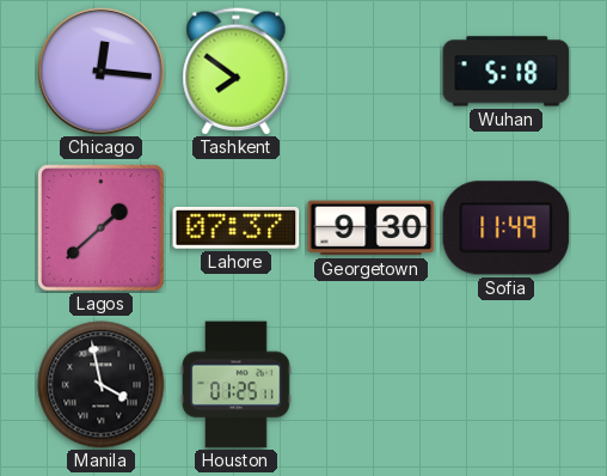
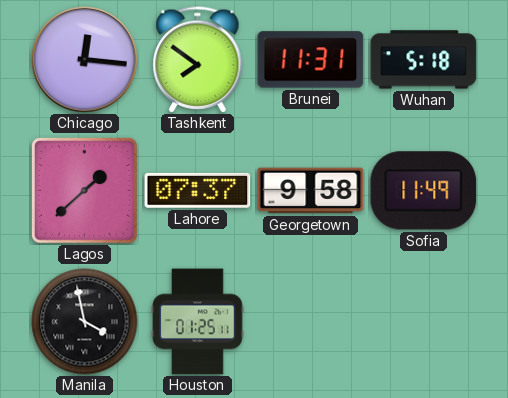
Brunei: none -> 11:31
Georgetown: 9:30 -> 9:58
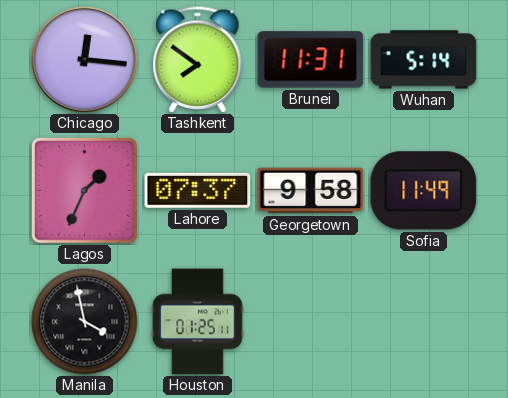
Wuhan: 5:18 -> 5:14
Lagos: 1:38 -> 1:34
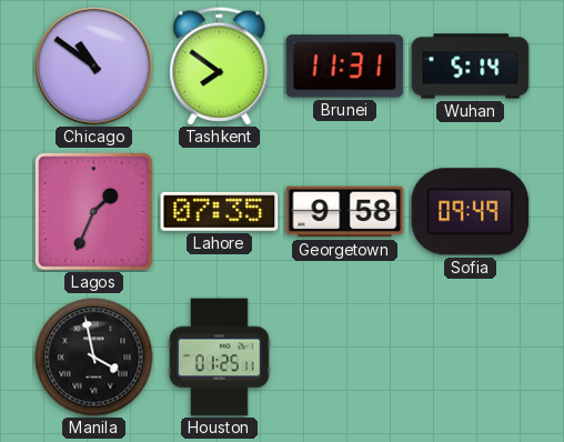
Chicago: 12:16 -> 10:51
Lahore: 07:37 -> 07:35
Sofia: 11:49 -> 09:49
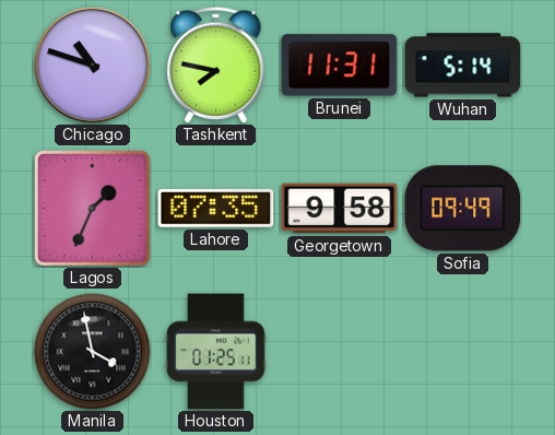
Chicago: 10:51 -> 10:48
Tashkent: 7:51 -> 7:47
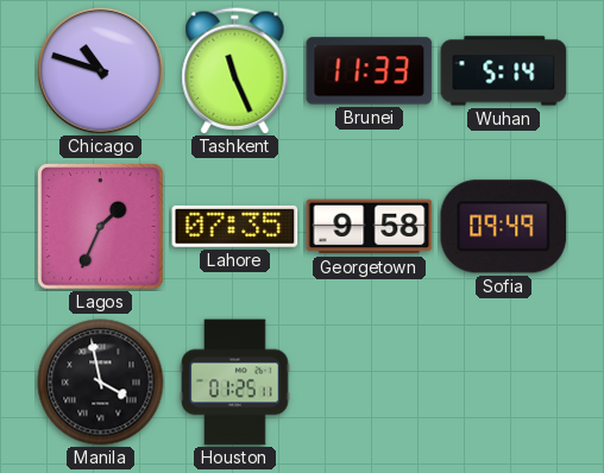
Tashkent: 7:47 -> 11:26
Brunei: 11:31 -> 11:33
